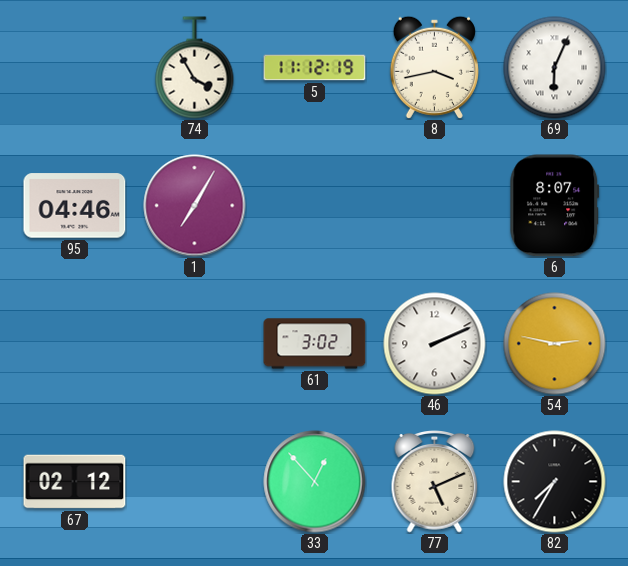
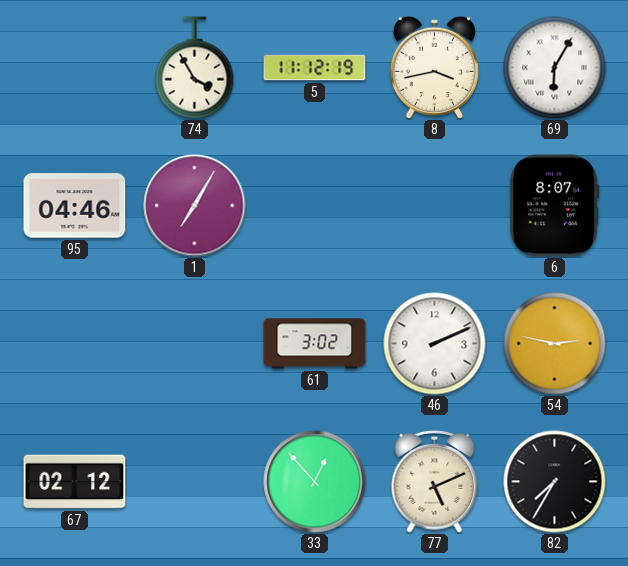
69: 6:04 -> 6:05
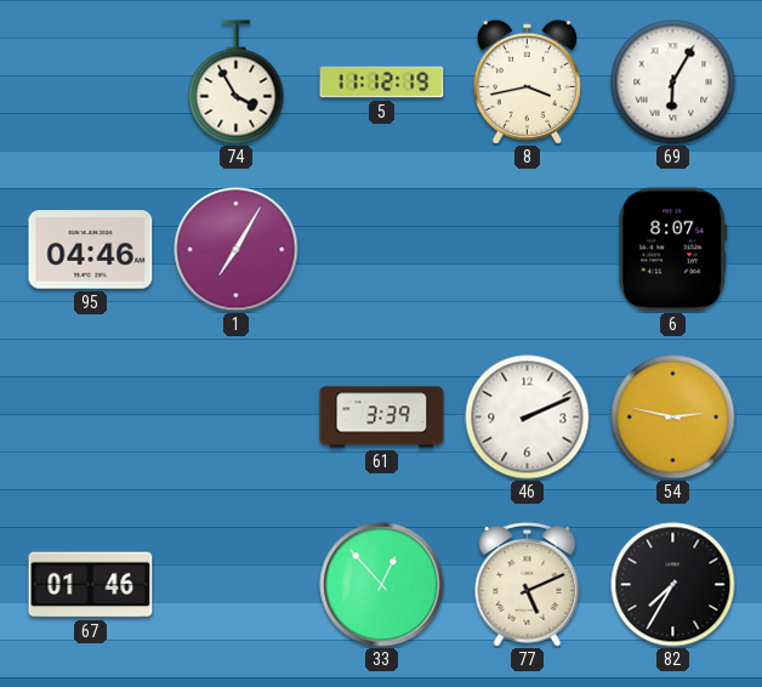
61: 3:02 -> 3:39
67: 02:12 -> 01:46
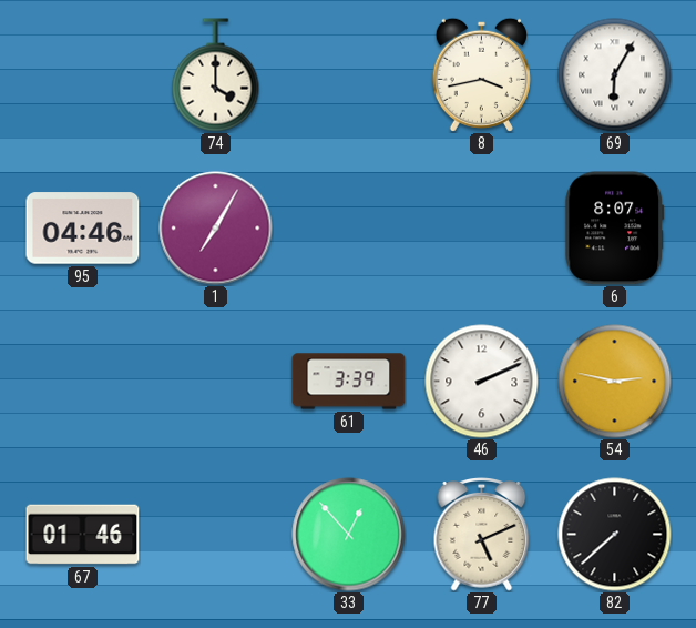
74: 3:55 -> 4:00
5: 11:12 -> none
82: 7:35 -> 7:38
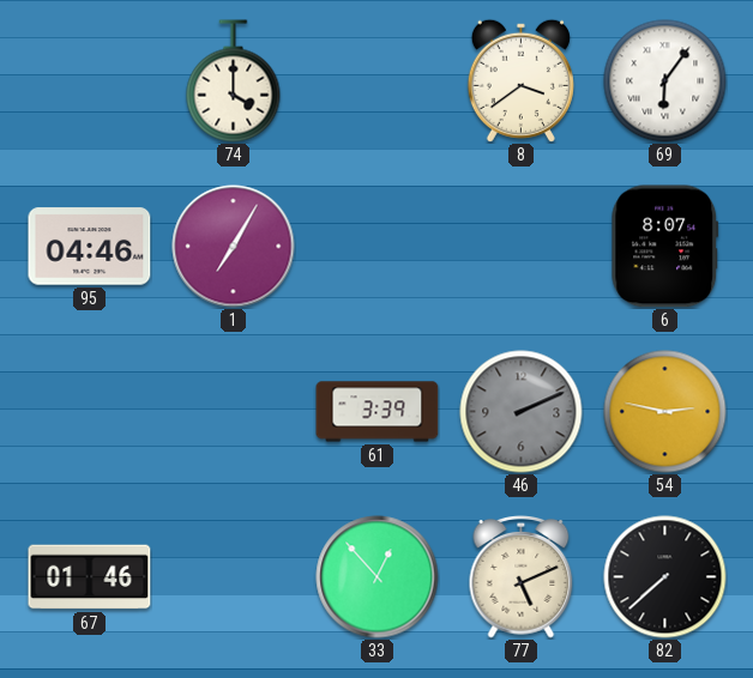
8: 3:43 -> 3:39
69: 6:05 -> 6:06
46 dial: white -> grey
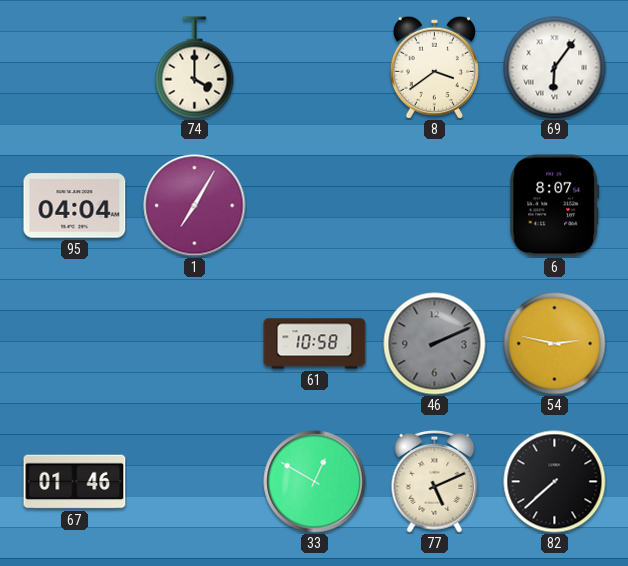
95: 04:46 -> 04:04
61: 3:39 -> 10:58
33: 12:53 -> 12:50
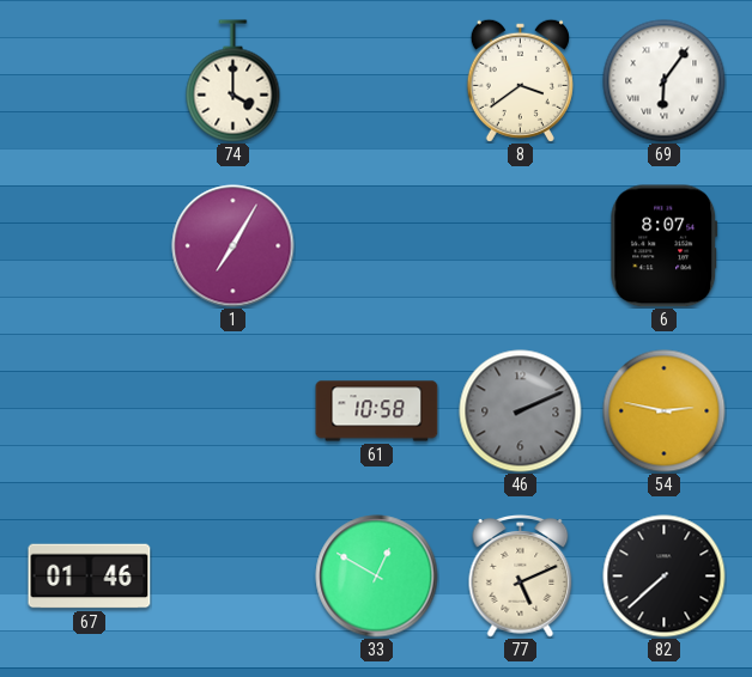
95: 04:04 -> none
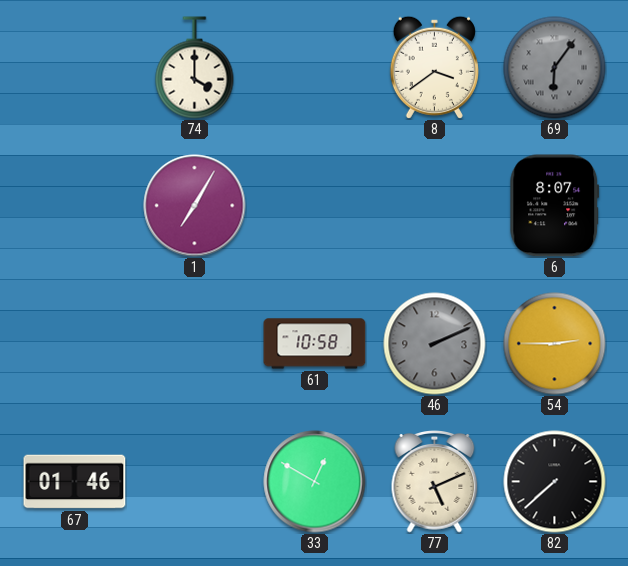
69 dial: white -> grey
54: 2:47 -> 2:45
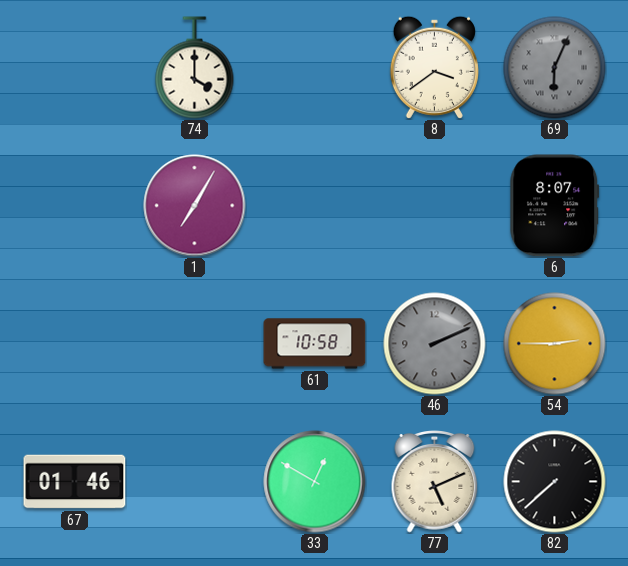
69: 6:06 -> 6:04
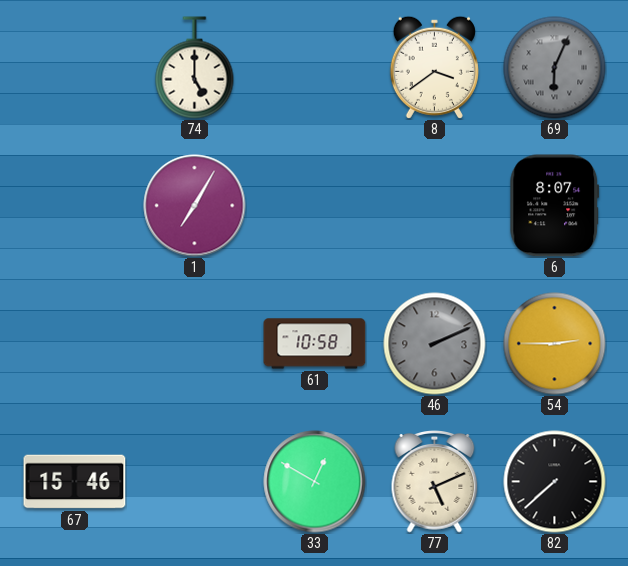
74: 4:00 -> 5:00
67: 01:46 -> 15:46
